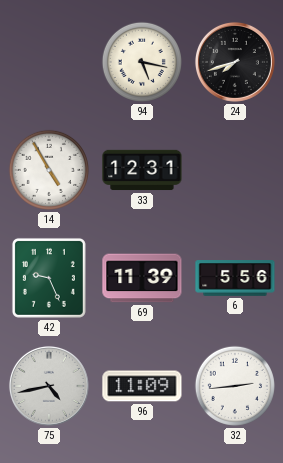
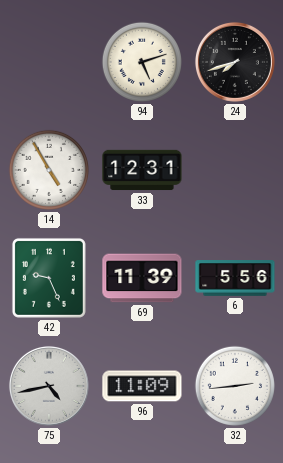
94: 5:17 -> 5:12
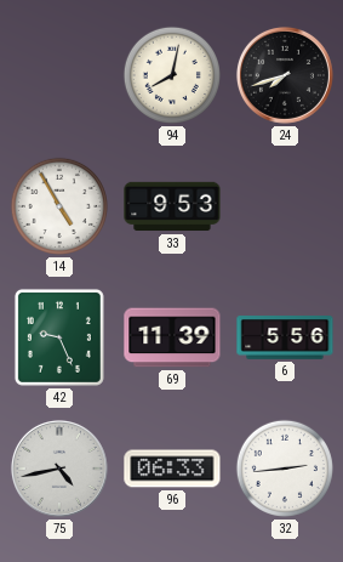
94: 5:12 -> 8:02
33: 12:31 -> 9:53
96: 11:09 -> 06:33
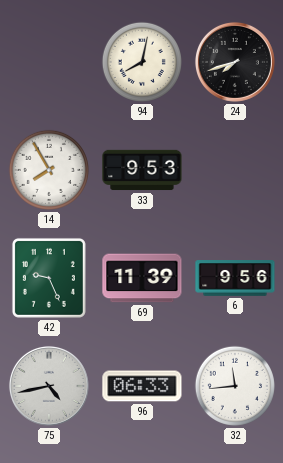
14: 4:55 -> 7:55
6: 5:56 -> 9:56
32: 2:44 -> 11:44
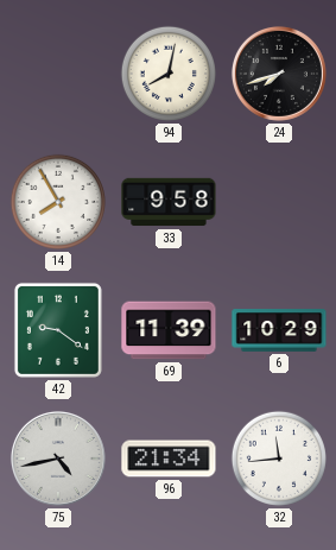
33: 9:53 -> 9:58
42: 9:26 -> 9:21
6: 9:56 -> 10:29
96: 06:33 -> 21:34
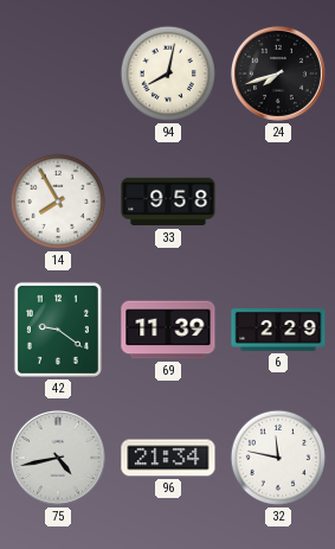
6: 10:29 -> 2:29
32: 11:44 -> 11:47
